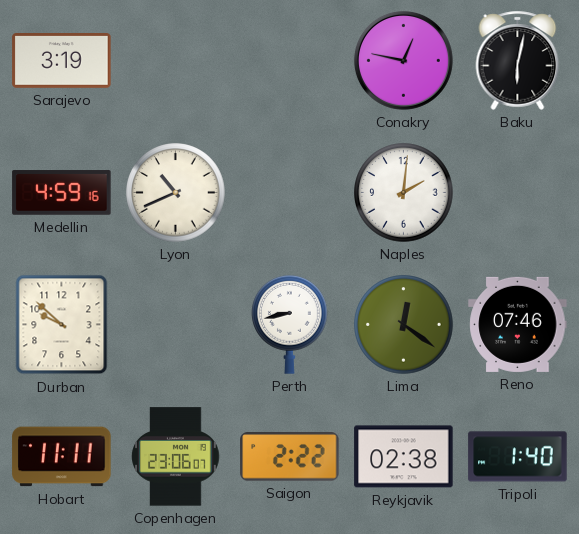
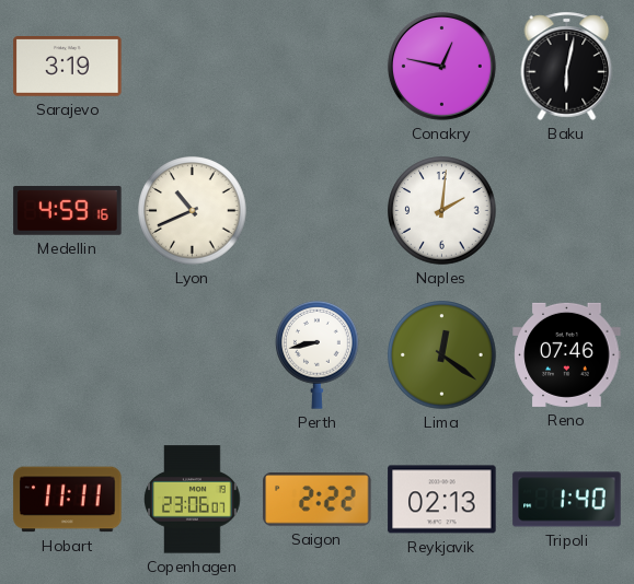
Durban: 9:52 -> none
Reykjavik: 02:38 -> 02:13
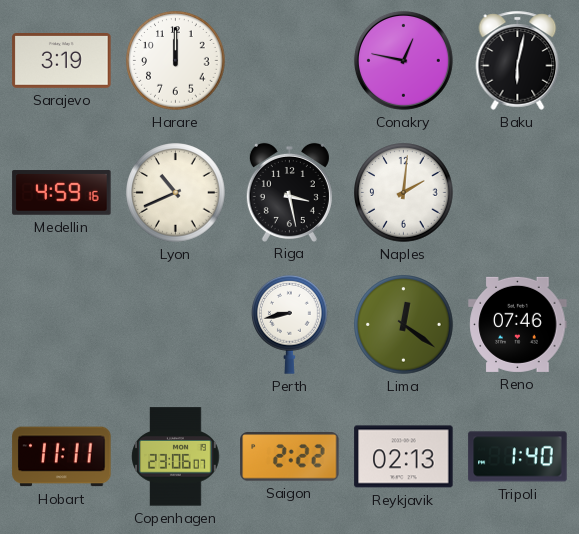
Harare: none -> 12:00
Riga: none -> 3:28
